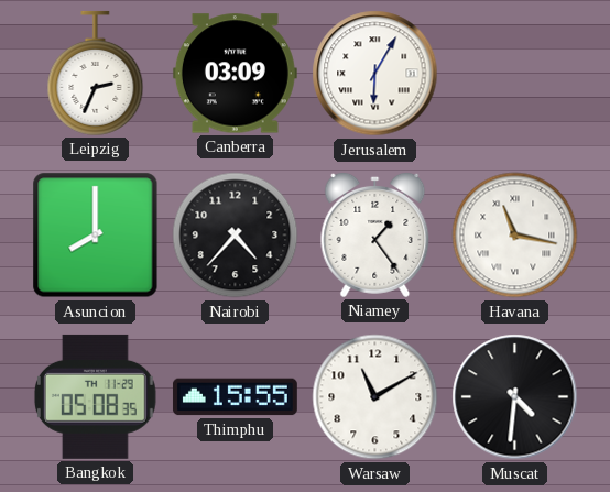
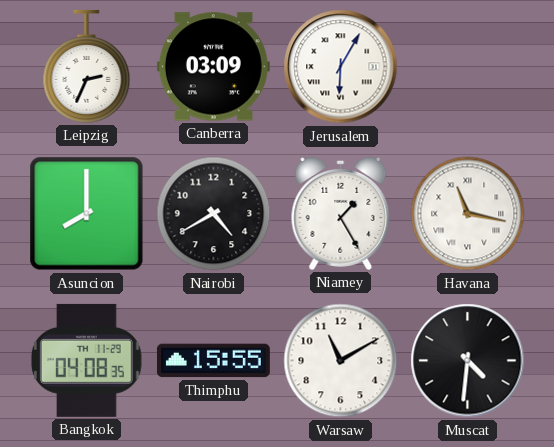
Nairobi: 4:37 -> 4:40
Niamey: 1:24 -> 1:25
Bangkok: 05:08 -> 04:08
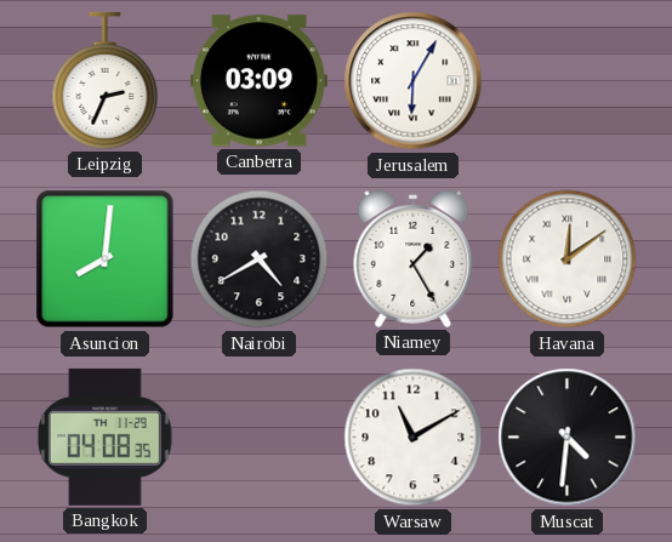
Asuncion: 8:00 -> 8:01
Havana: 11:17 -> 12:09
Thimphu: 15:55 -> none
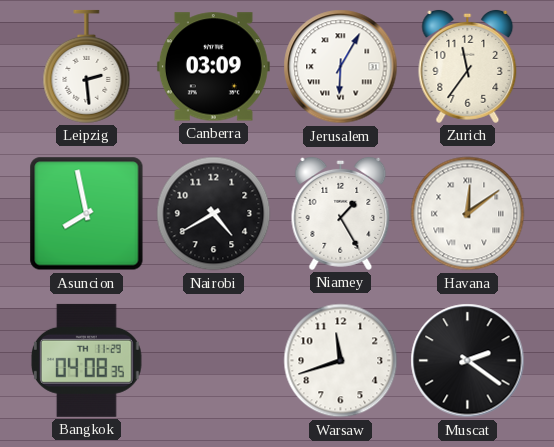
Leipzig: 2:34 -> 2:29
Zurich: none -> 11:36
Asuncion: 8:01 -> 7:58
Warsaw: 11:10 -> 11:42
Muscat: 4:31 -> 2:21
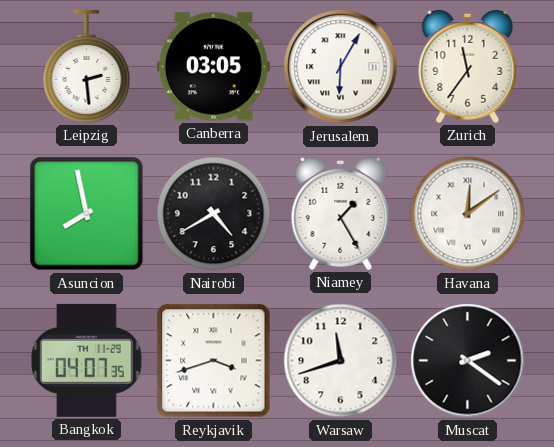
Canberra: 03:09 -> 03:05
Bangkok: 04:08 -> 04:07
Reykjavik: none -> 3:42
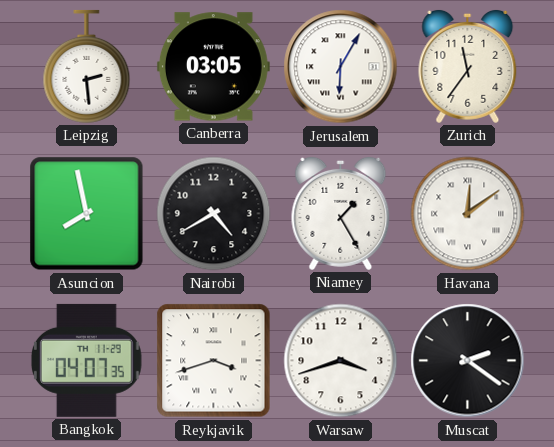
Warsaw: 11:42 -> 3:42
